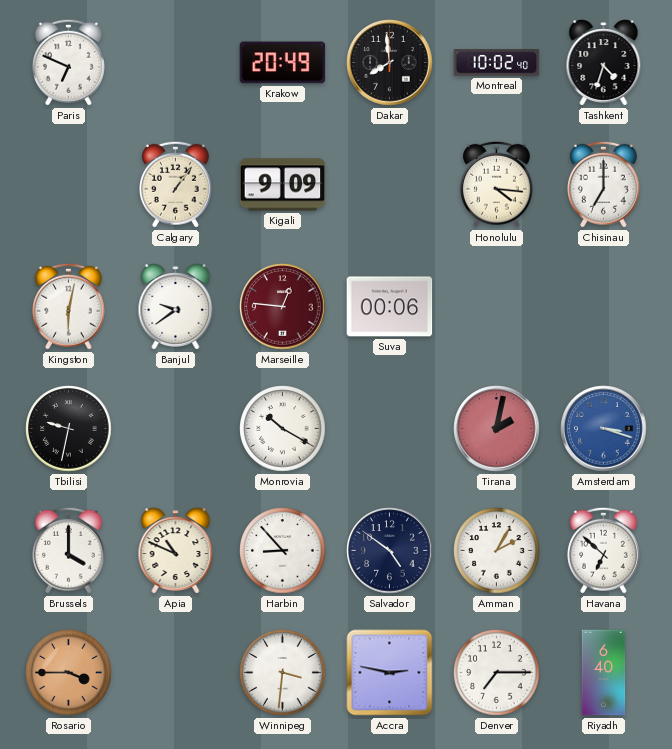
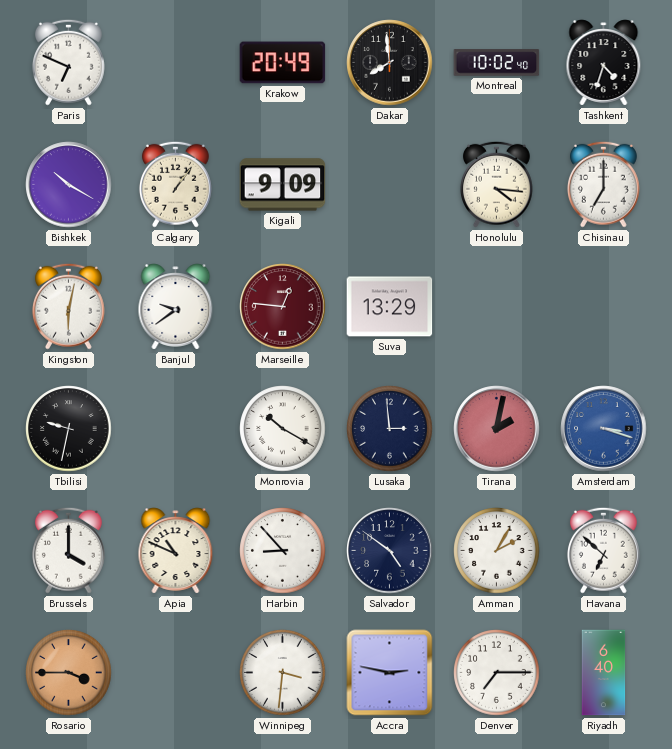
Bishkek: none -> 10:20
Suva: 00:06 -> 13:29
Lusaka: none -> 2:59
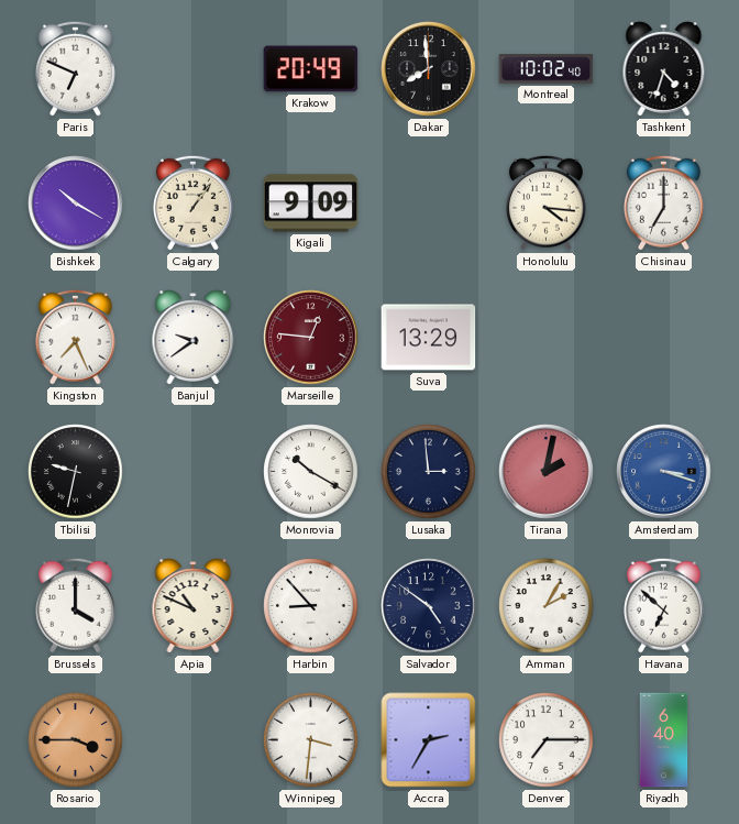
Kingston: 6:02 -> 7:26
Accra: 2:47 -> 2:35
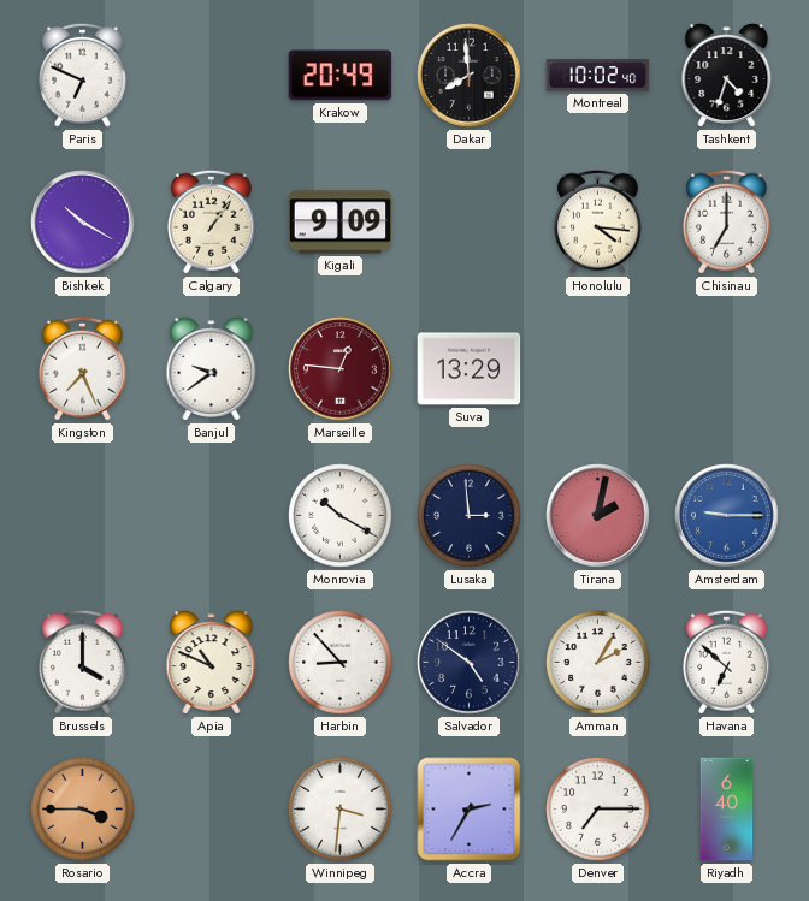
Tbilisi: 9:32 -> none
Amsterdam: 3:18 -> 9:15
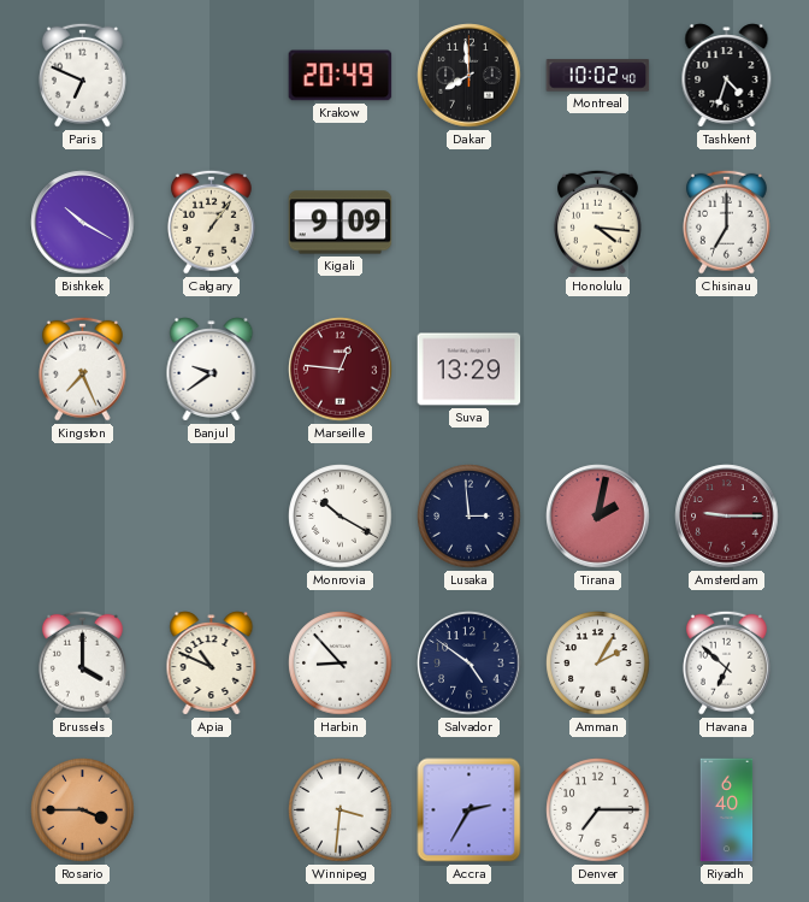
Amsterdam dial: blue -> burgundy
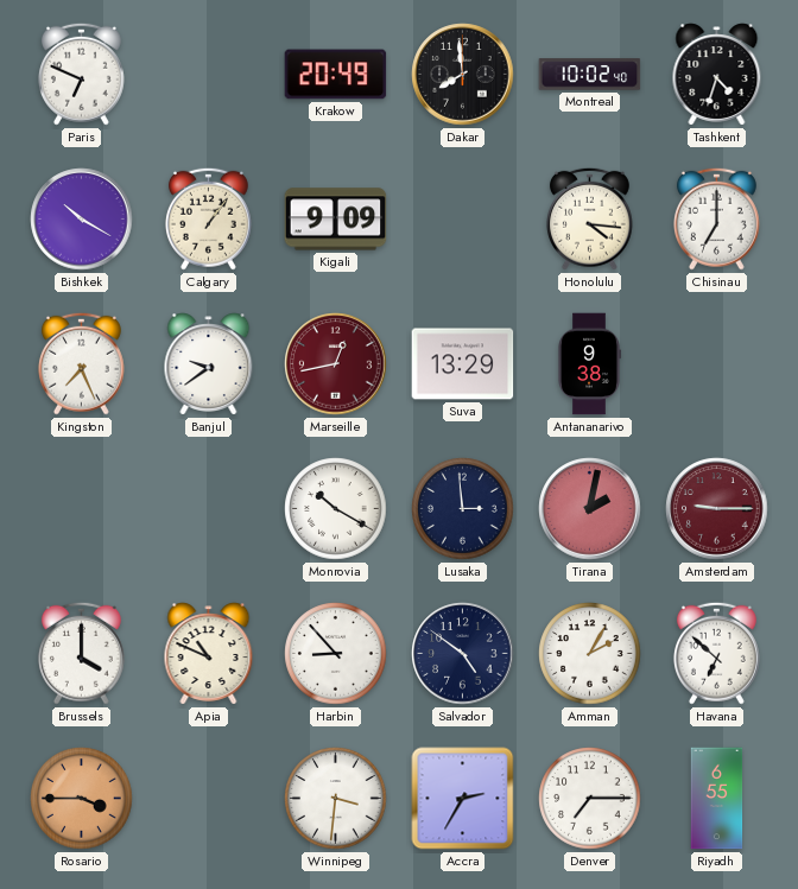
Marseille: 12:46 -> 12:43
Antananarivo: none -> 9:38
Riyadh: 6:40 -> 6:55
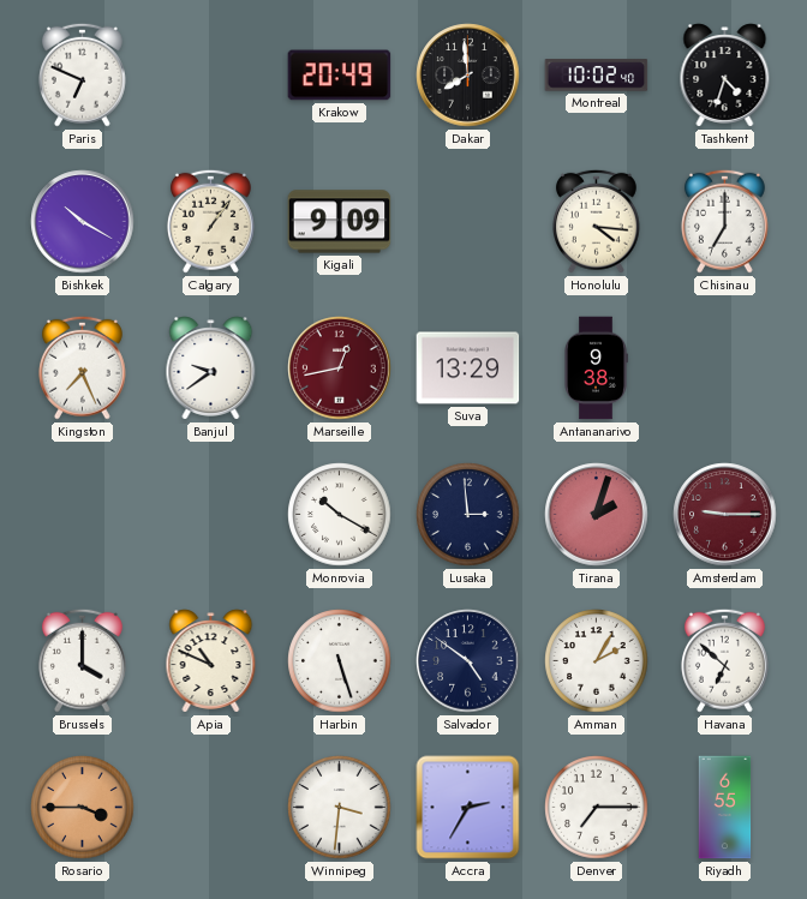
Tirana: 2:02 -> 2:03
Harbin: 8:53 -> 5:27
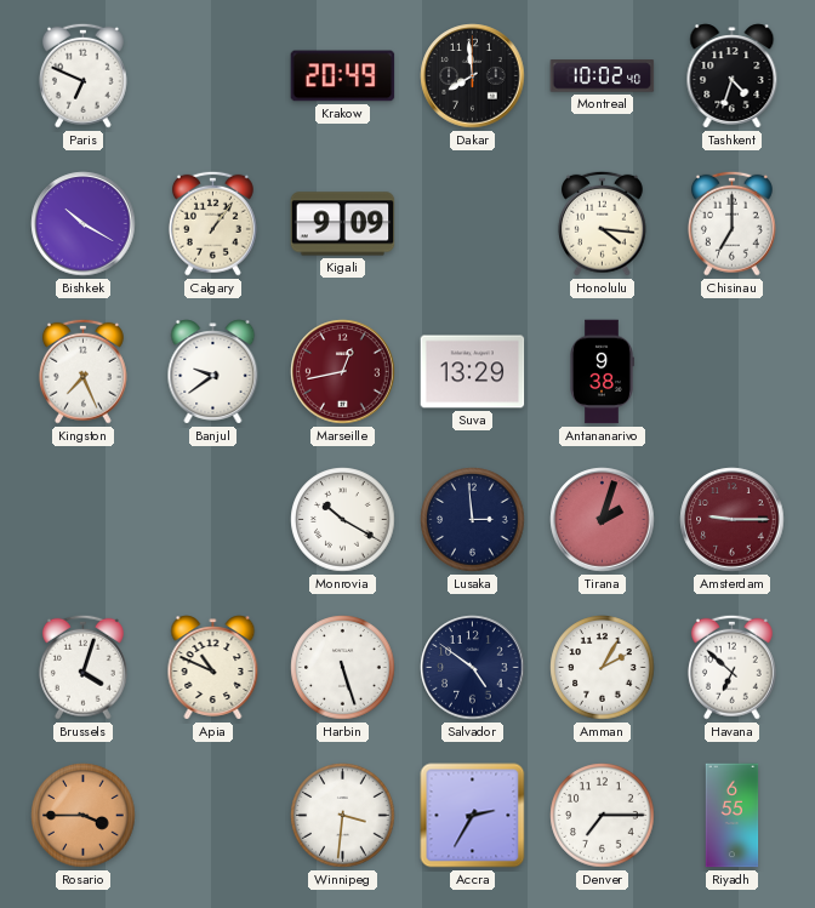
Brussels: 4:00 -> 4:03
